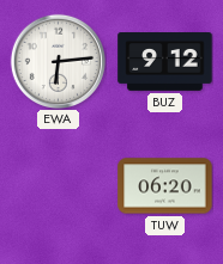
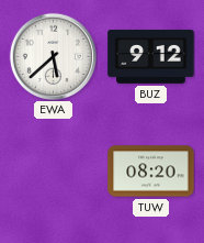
EWA: 6:14 -> 5:38
TUW: 06:20 -> 08:20
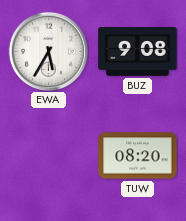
EWA: 5:38 -> 5:35
BUZ: 9:12 -> 9:08
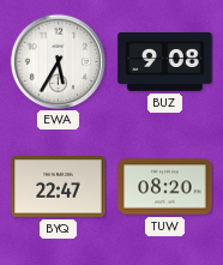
BYQ: none -> 22:47
